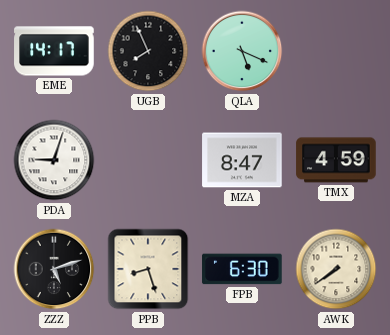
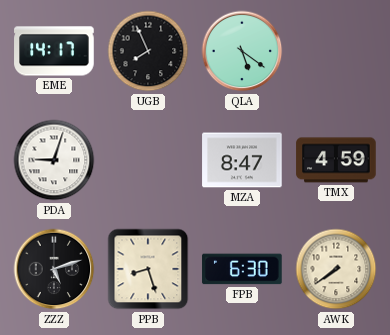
QLA: 5:19 -> 5:21
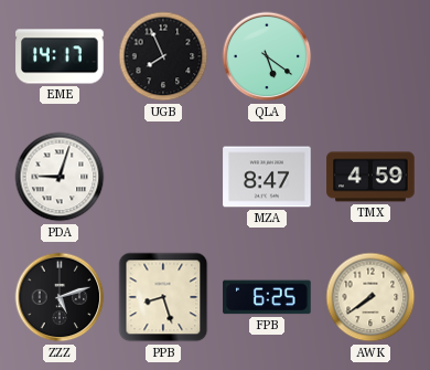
FPB: 6:30 -> 6:25
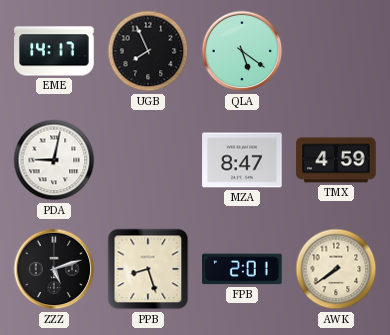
PDA: 9:03 -> 9:02
FPB: 6:25 -> 2:01
